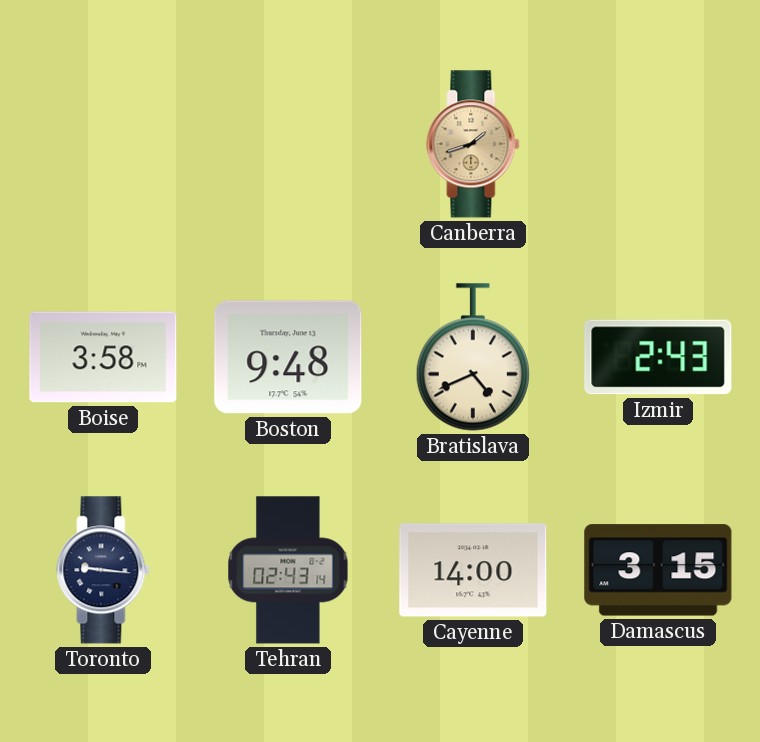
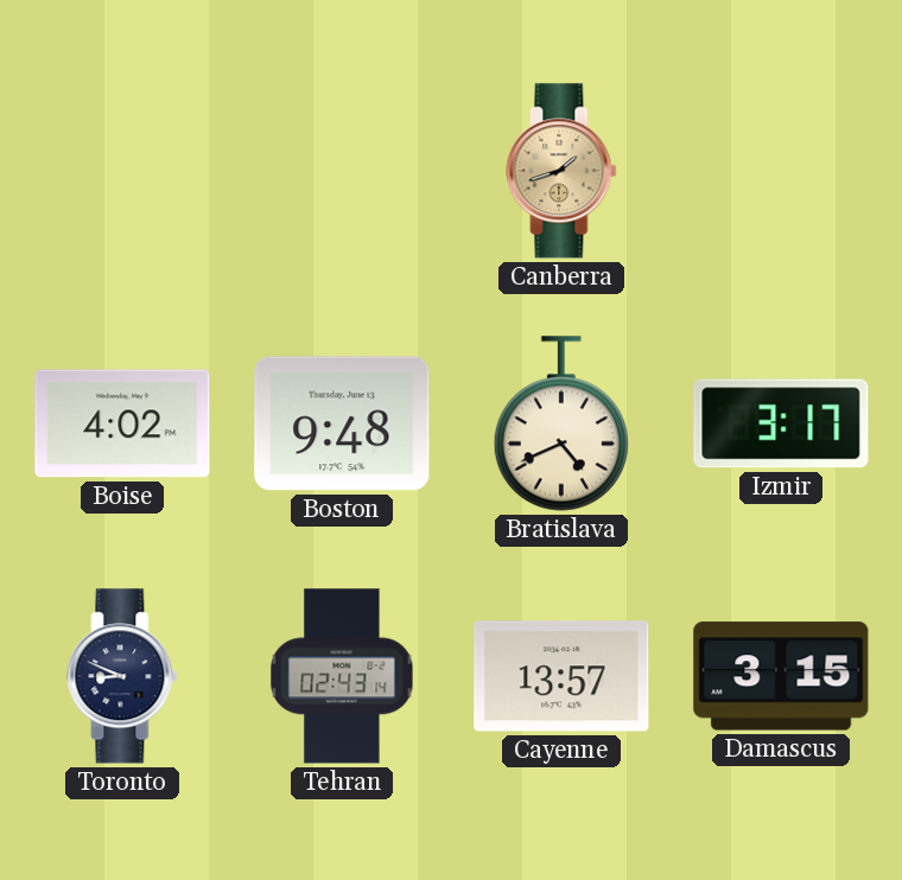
Boise: 3:58 -> 4:02
Izmir: 2:43 -> 3:17
Toronto: 9:16 -> 8:49
Cayenne: 14:00 -> 13:57
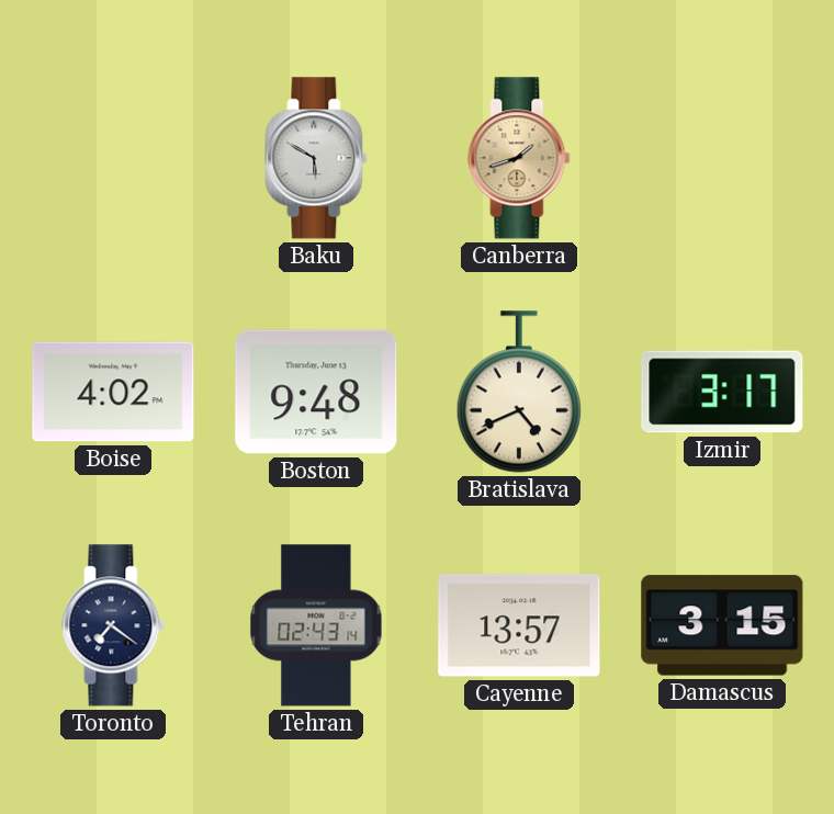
Baku: none -> 5:50
Toronto: 8:49 -> 7:21
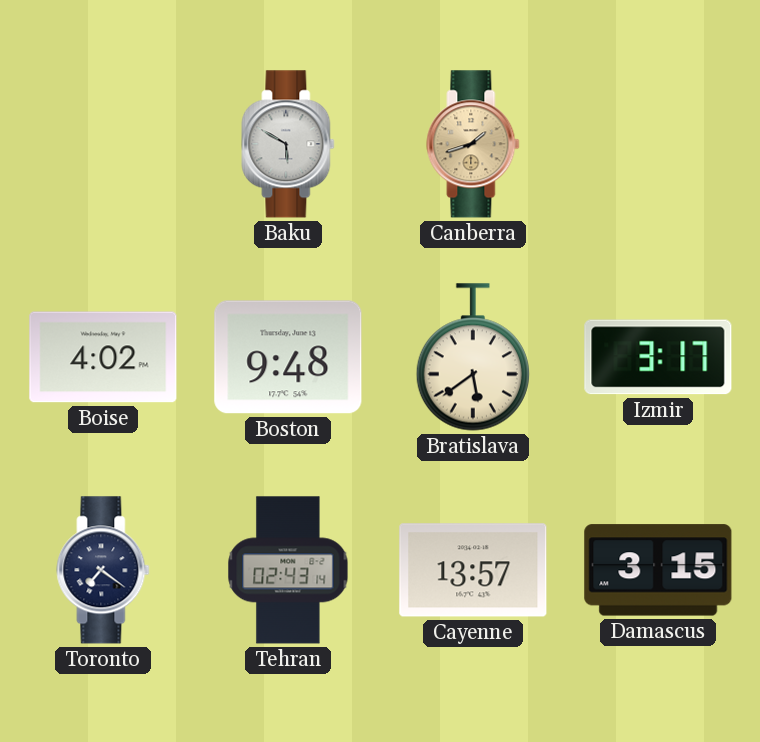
Bratislava: 4:41 -> 5:39
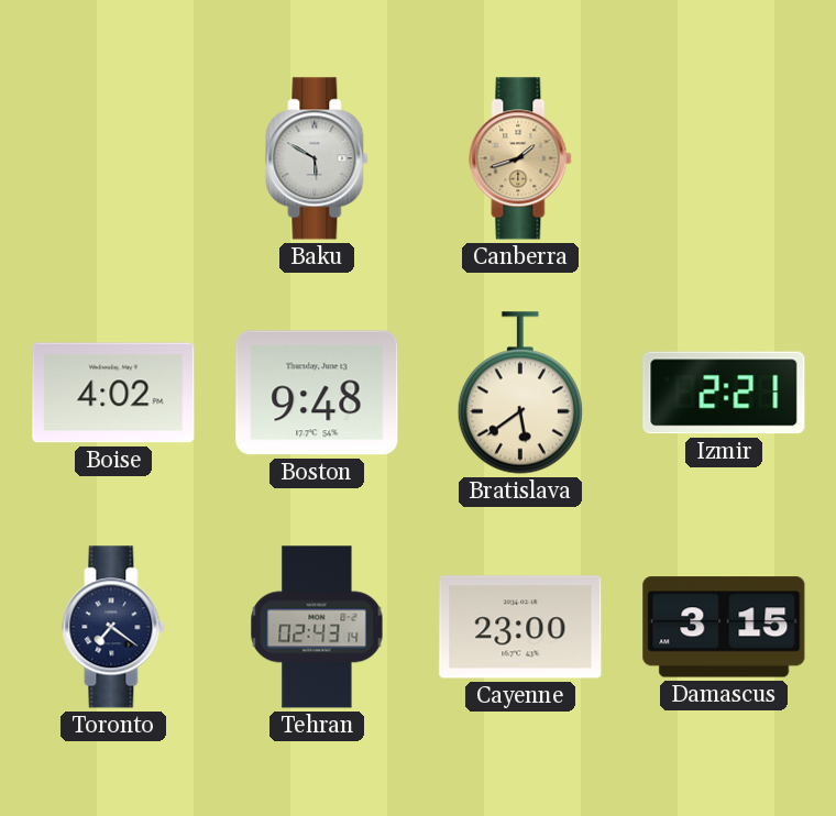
Izmir: 3:17 -> 2:21
Cayenne: 13:57 -> 23:00
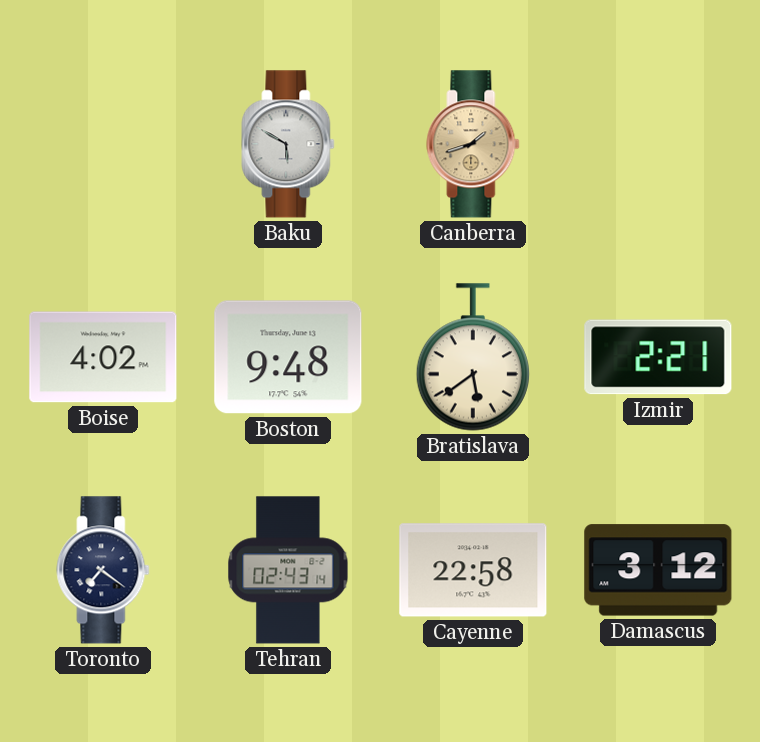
Cayenne: 23:00 -> 22:58
Damascus: 3:15 -> 3:12
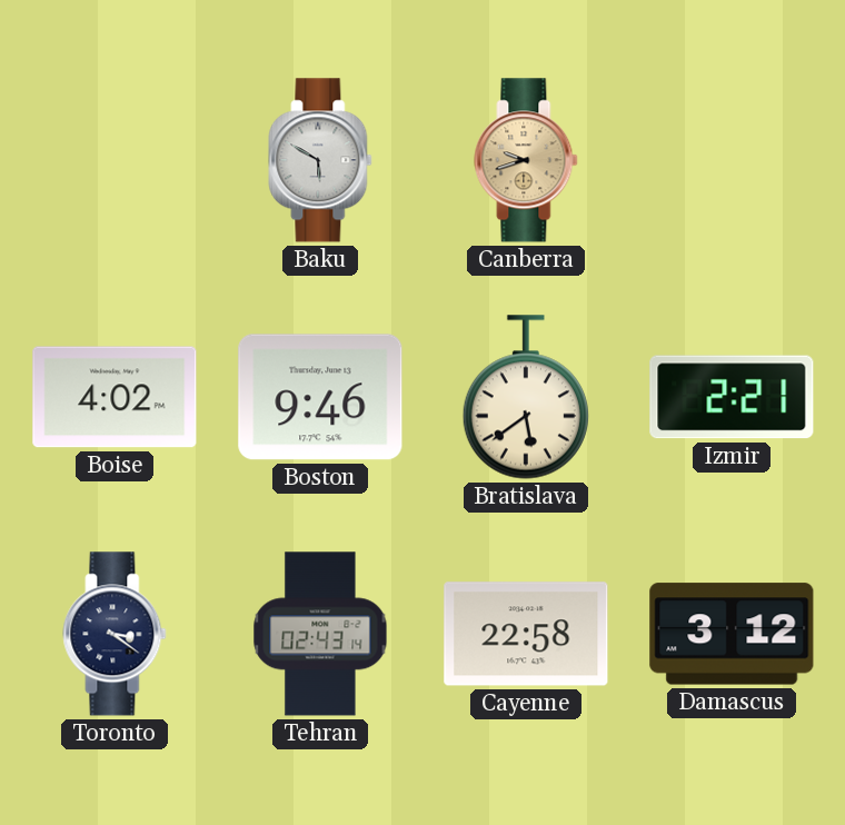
Canberra: 1:42 -> 9:42
Boston: 9:48 -> 9:46
Toronto: 7:21 -> 3:21
